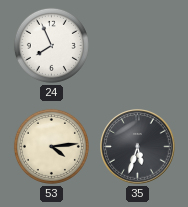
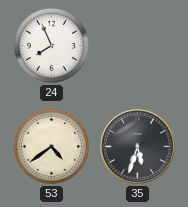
53: 4:14 -> 4:39
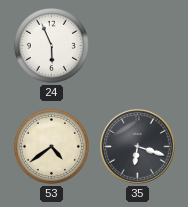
24: 7:56 -> 5:56
35: 5:33 -> 6:18
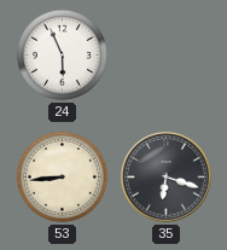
53: 4:39 -> 8:44
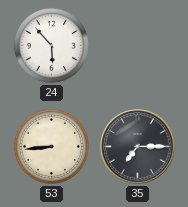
24: 5:56 -> 5:53
35: 6:18 -> 7:15
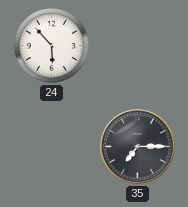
53: 8:44 -> none
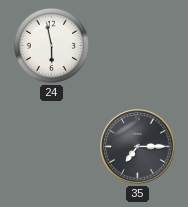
24: 5:53 -> 5:58
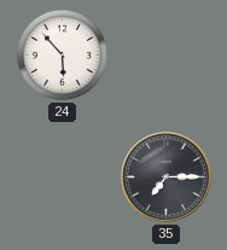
24: 5:58 -> 5:53
